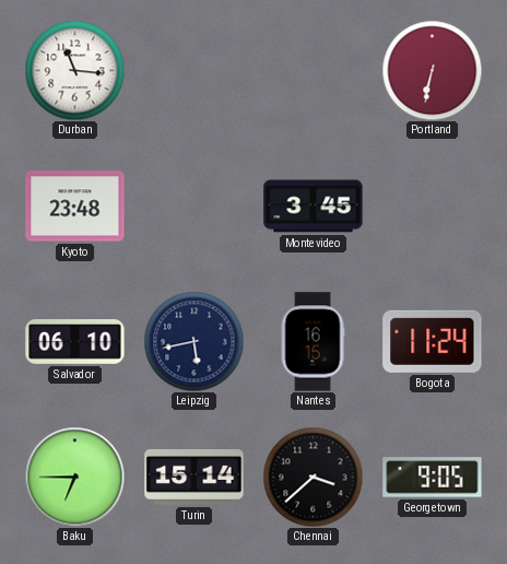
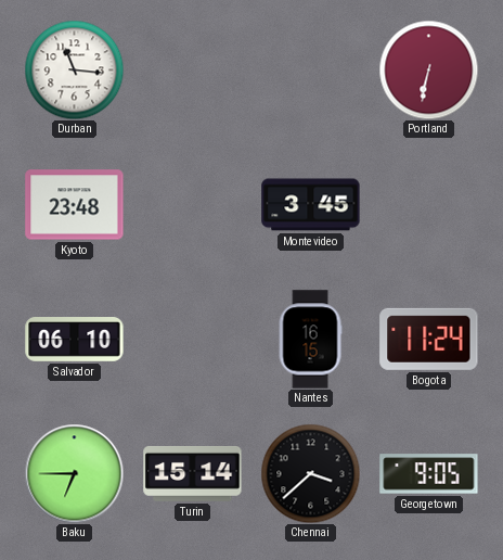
Leipzig: 5:43 -> none
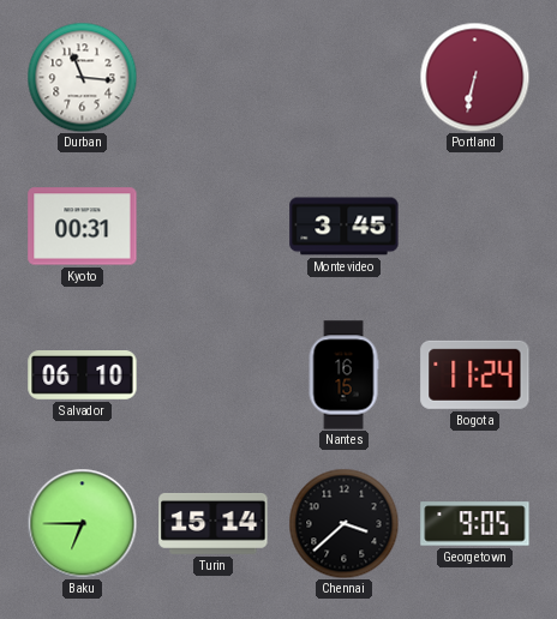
Kyoto: 23:48 -> 00:31
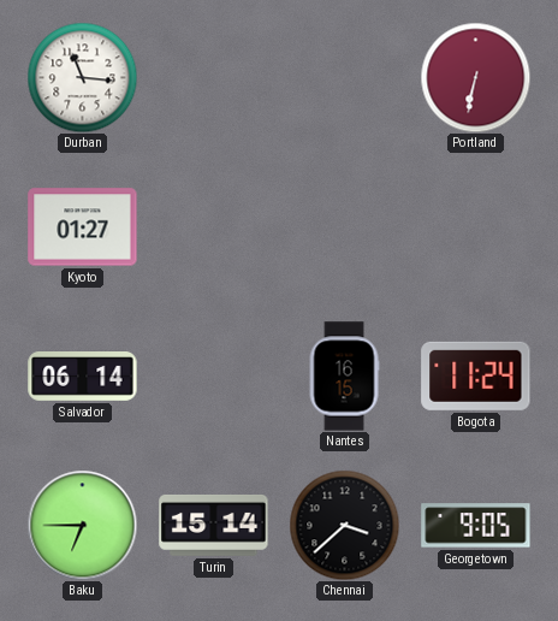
Kyoto: 00:31 -> 01:27
Montevideo: 3:45 -> none
Salvador: 06:10 -> 06:14
